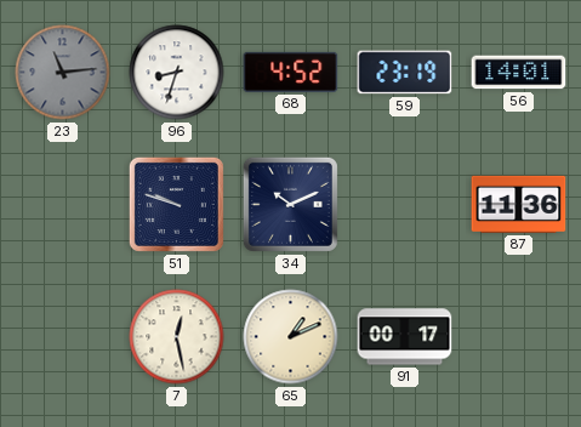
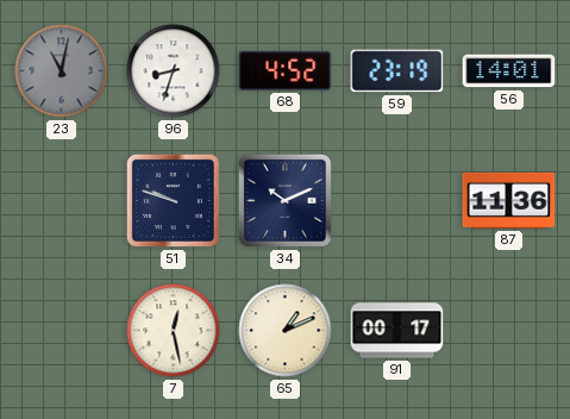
23: 11:14 -> 11:02
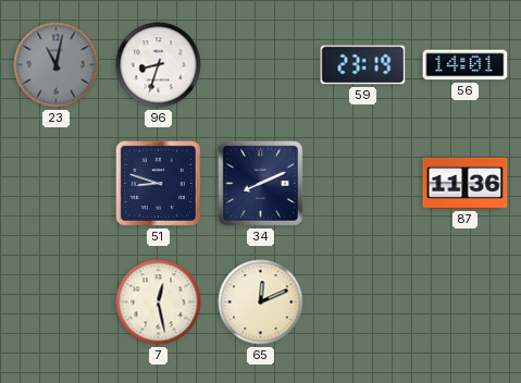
68: 4:52 -> none
51: 9:48 -> 8:48
34: 10:11 -> 8:11
65: 1:11 -> 12:11
91: 00:17 -> none
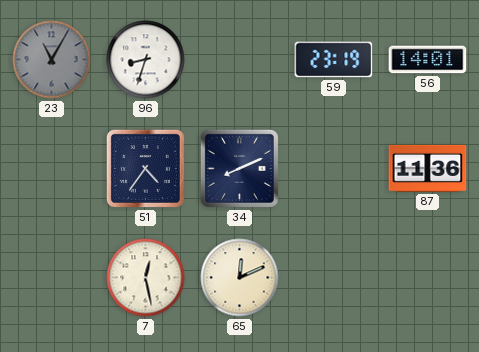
23: 11:02 -> 11:05
51: 8:48 -> 4:36
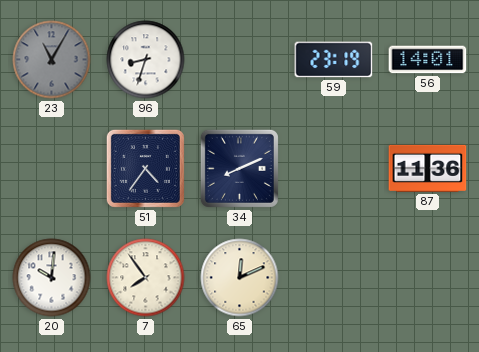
20: none -> 10:01
7: 12:28 -> 7:54
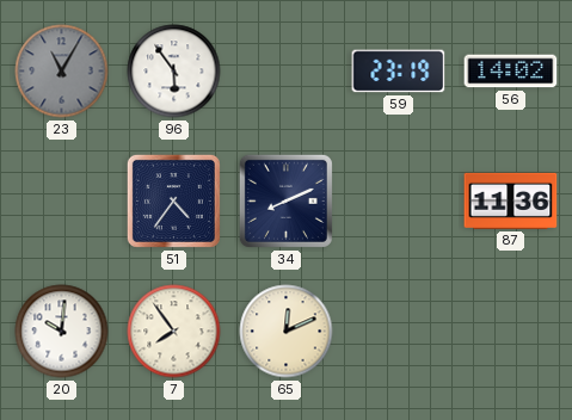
96: 8:33 -> 5:54
56: 14:01 -> 14:02
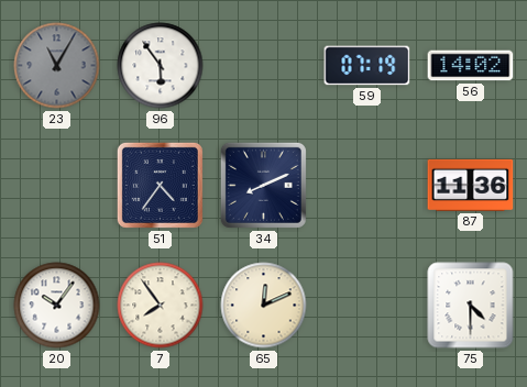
59: 23:19 -> 07:19
20: 10:01 -> 10:06
75: none -> 4:30
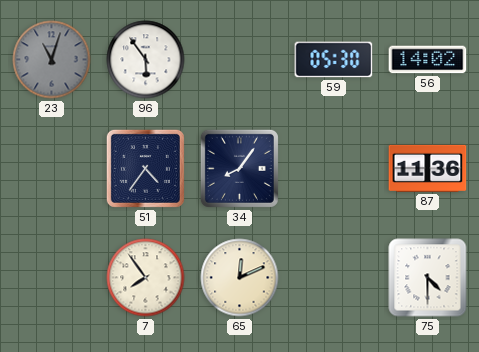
23: 11:05 -> 11:03
59: 07:19 -> 05:30
34: 8:11 -> 8:06
20: 10:06 -> none
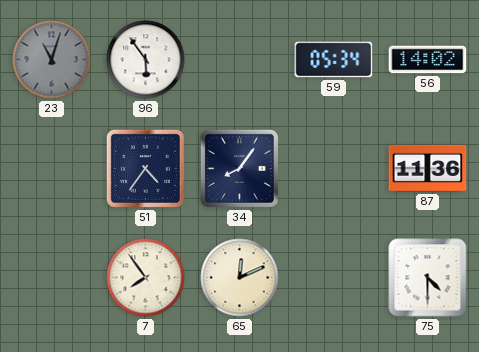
59: 05:30 -> 05:34
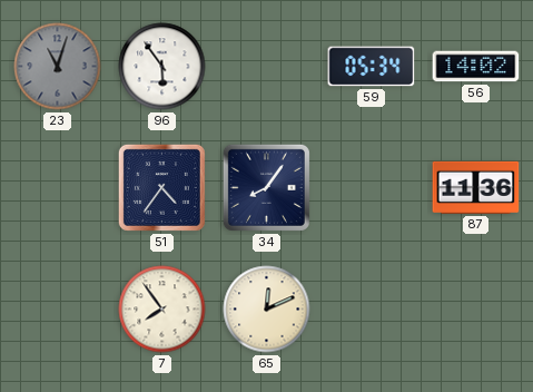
75: 4:30 -> none
